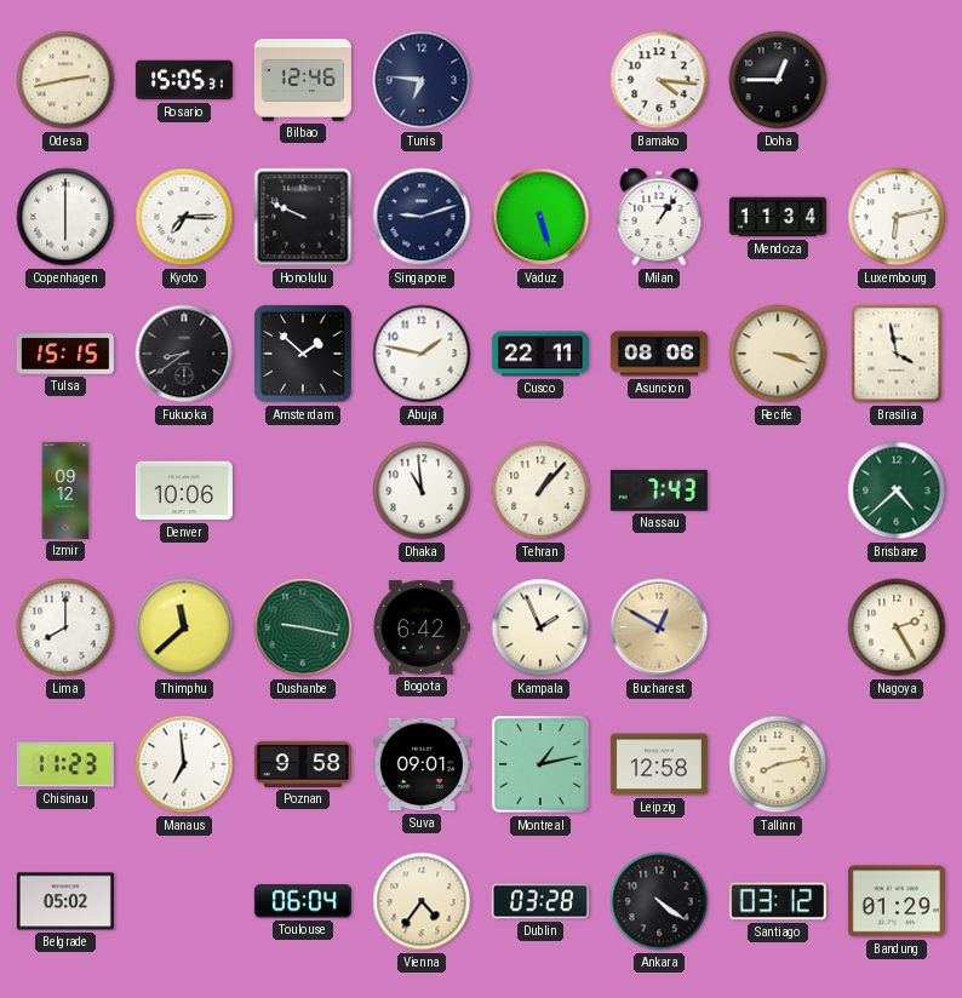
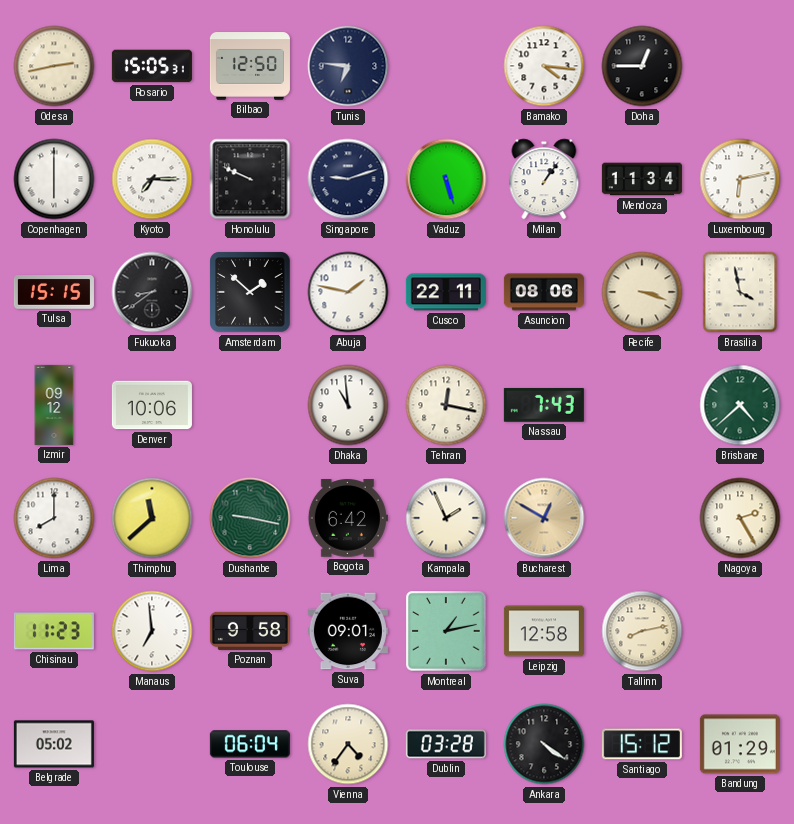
Bilbao: 12:46 -> 12:50
Tehran: 1:07 -> 12:17
Santiago: 03:12 -> 15:12
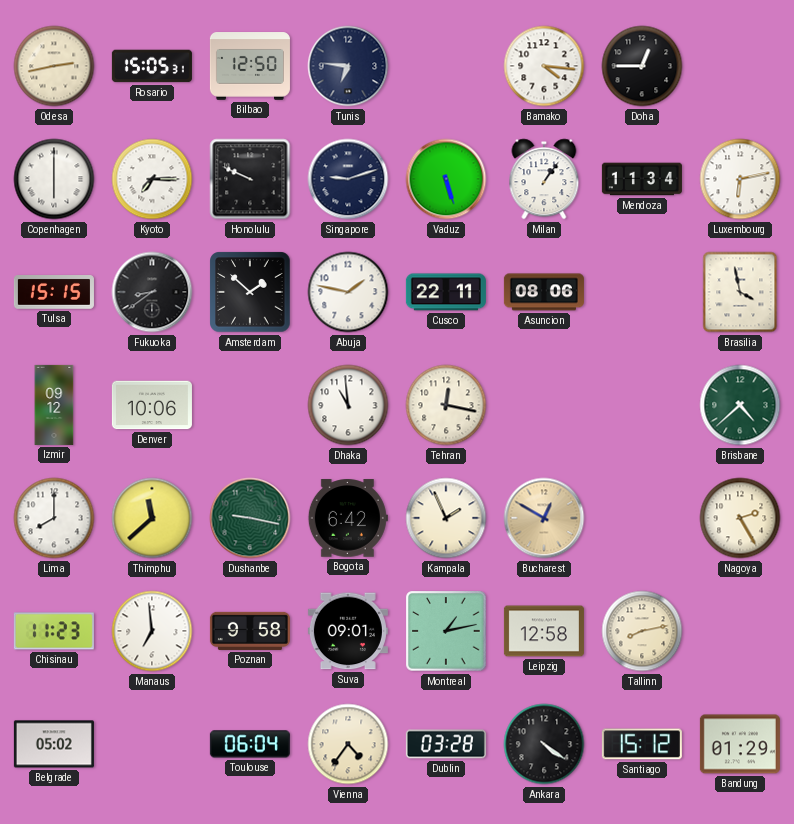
Recife: 3:18 -> none
Nassau: 7:43 -> none
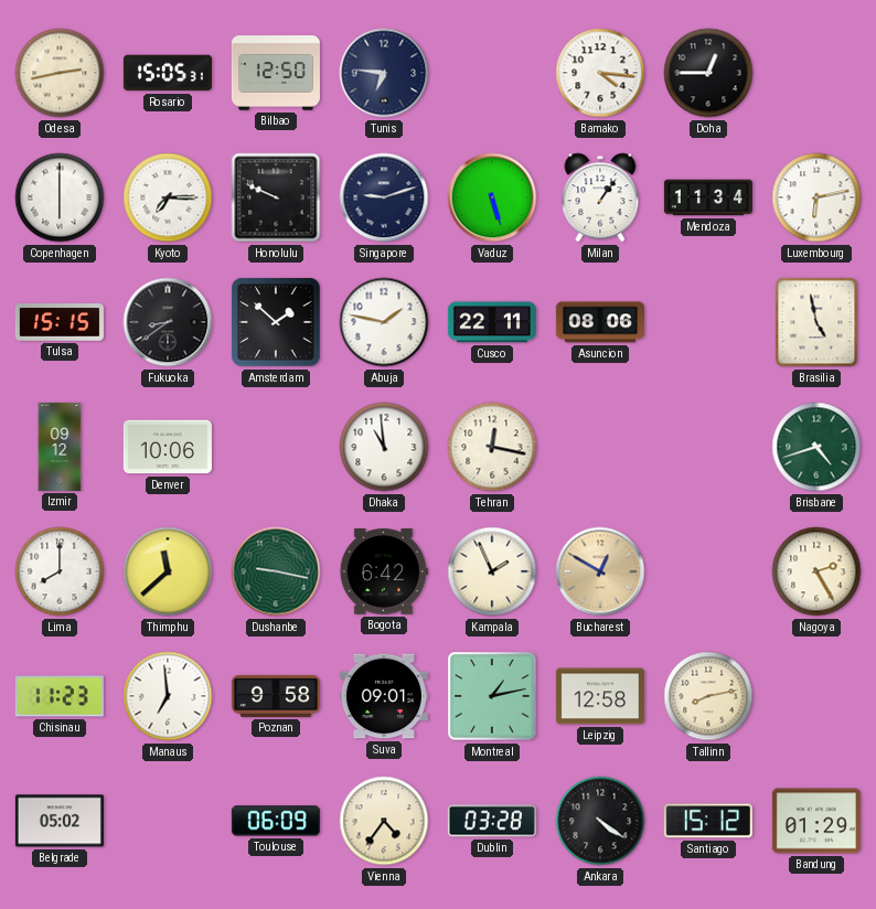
Brasilia: 3:58 -> 4:58
Brisbane: 4:38 -> 4:42
Toulouse: 06:04 -> 06:09
